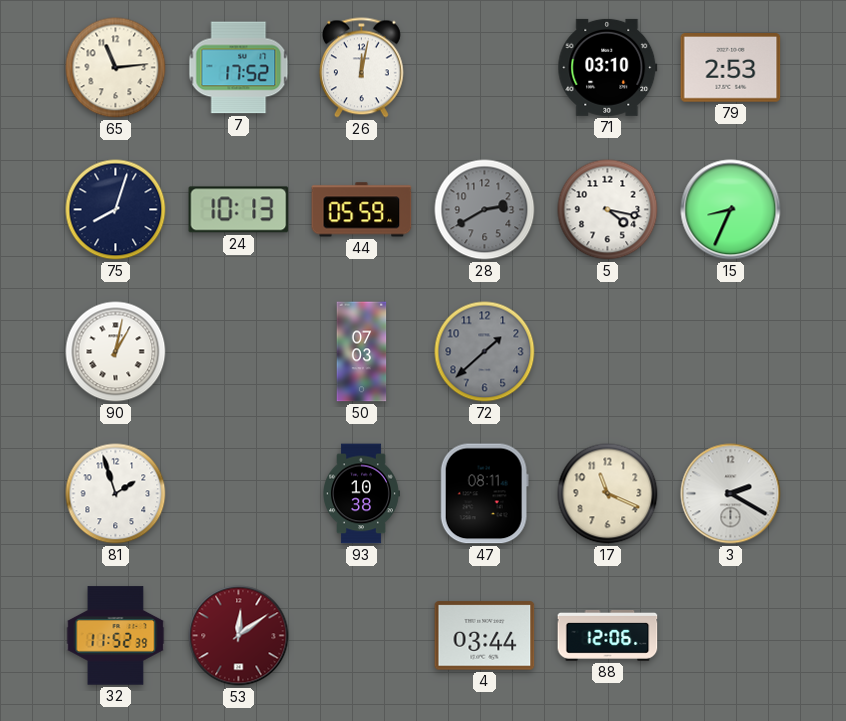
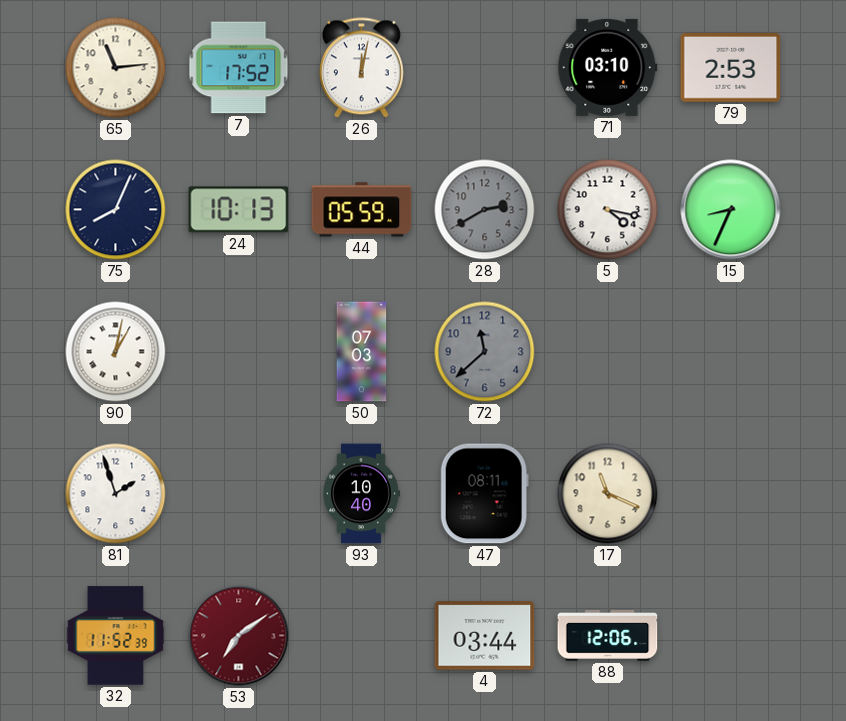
75: 8:03 -> 8:04
72: 1:38 -> 11:38
93: 10:38 -> 10:40
3: 2:20 -> none
53: 12:09 -> 7:09
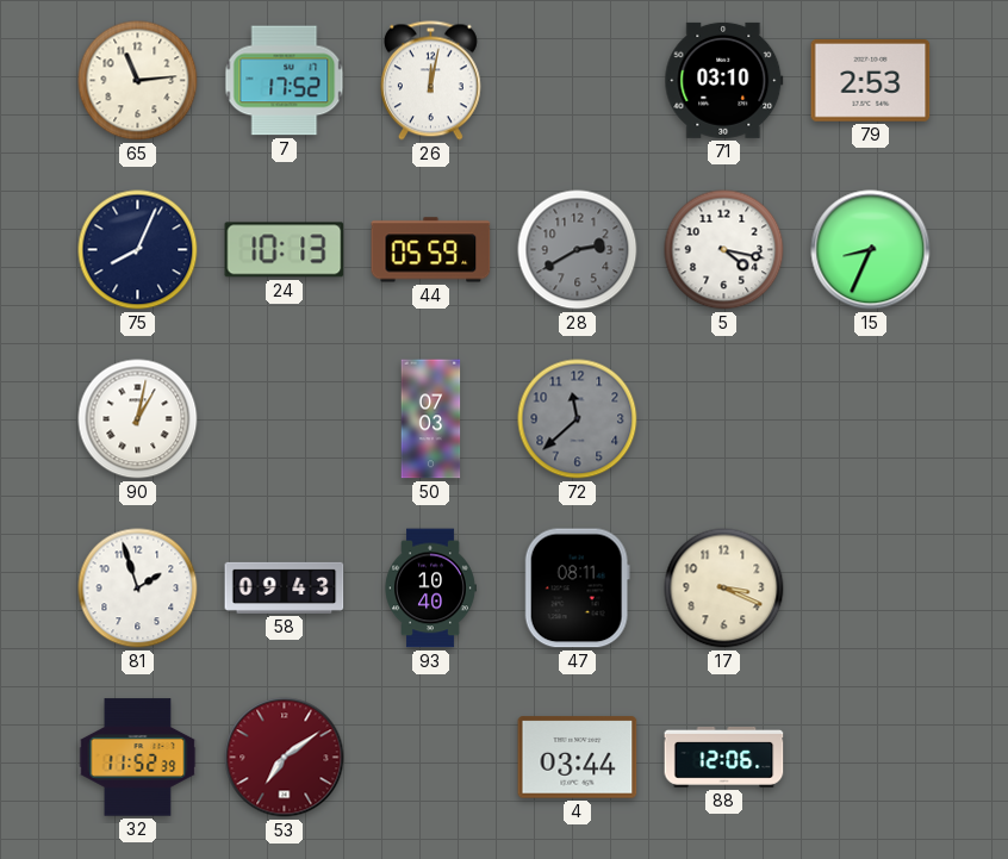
58: none -> 09:43
17: 11:19 -> 3:19
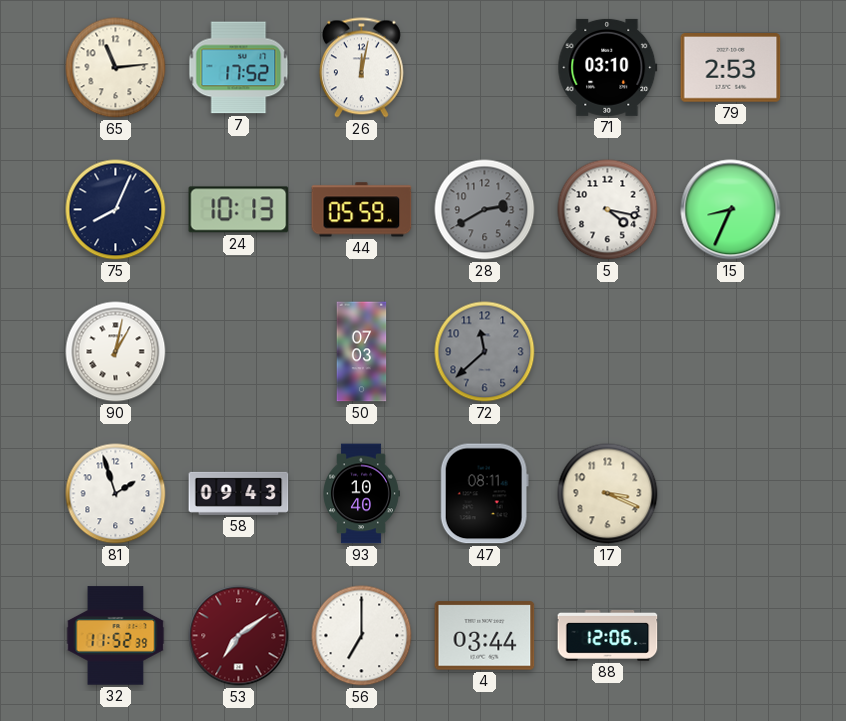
56: none -> 7:00
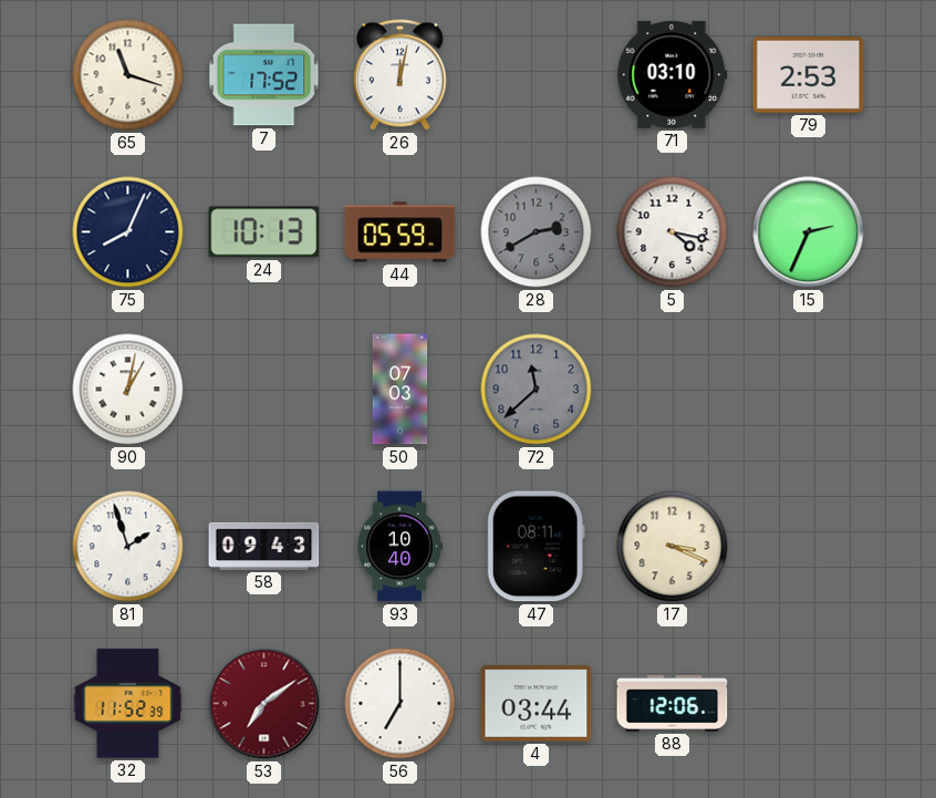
65: 11:14 -> 11:18
15: 8:34 -> 2:34
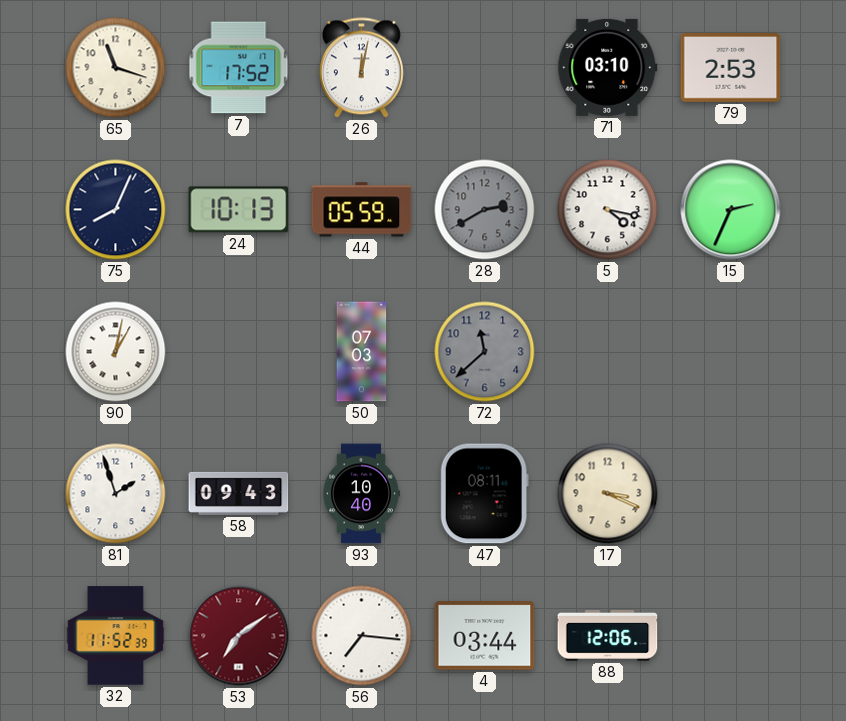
56: 7:00 -> 7:16
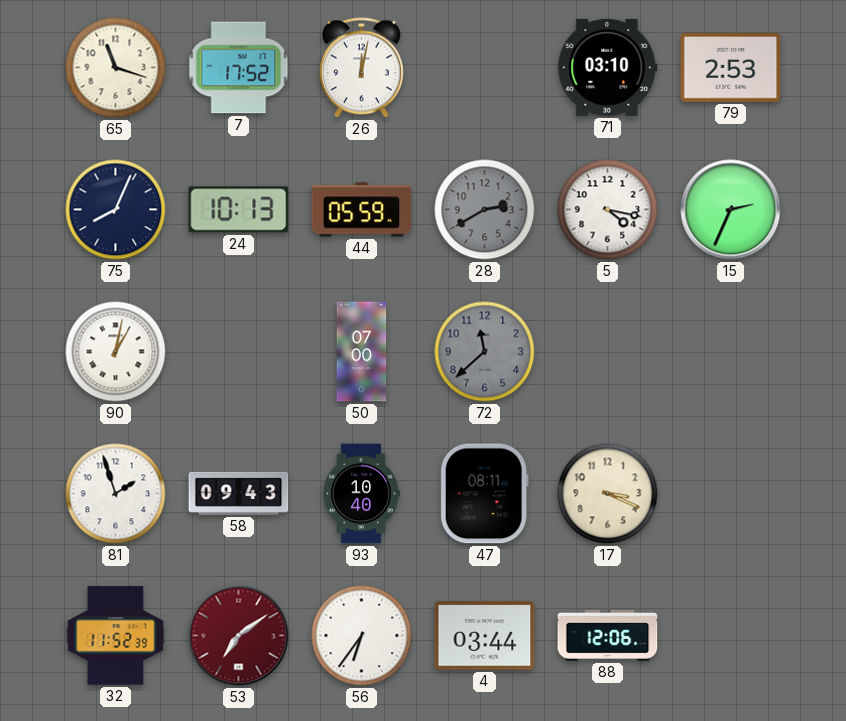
50: 07:03 -> 07:00
56: 7:16 -> 6:36
